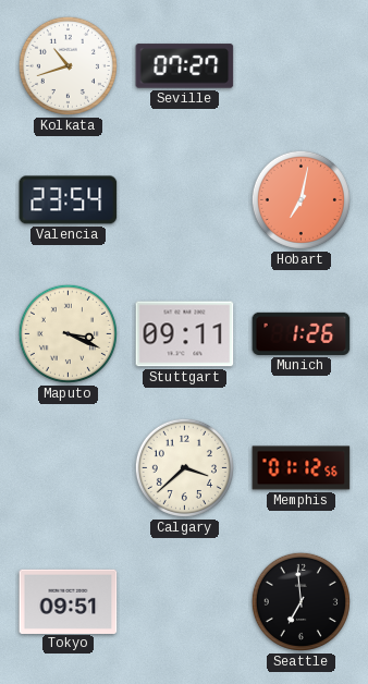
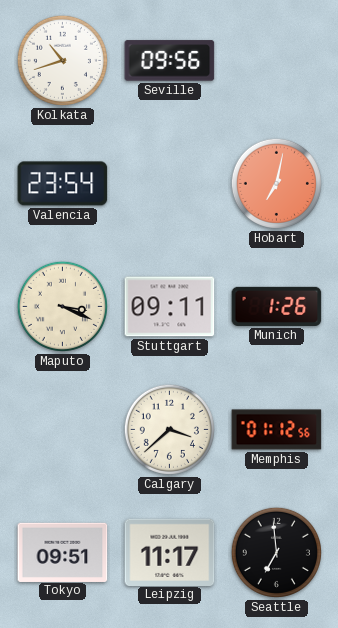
Seville: 07:27 -> 09:56
Leipzig: none -> 11:17
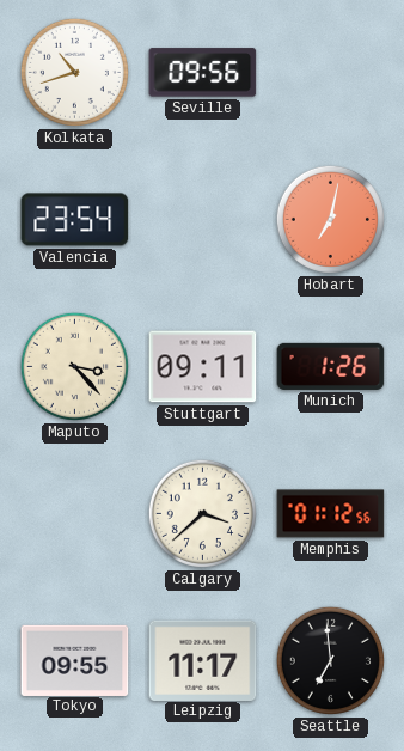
Maputo: 3:19 -> 3:23
Tokyo: 09:51 -> 09:55
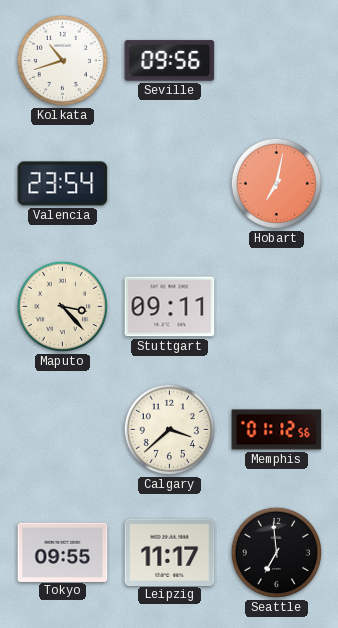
Munich: 1:26 -> none
